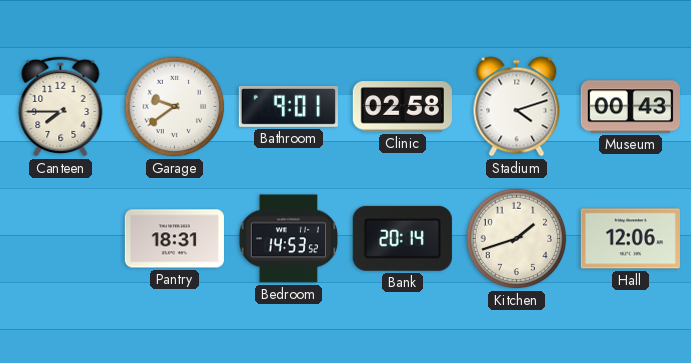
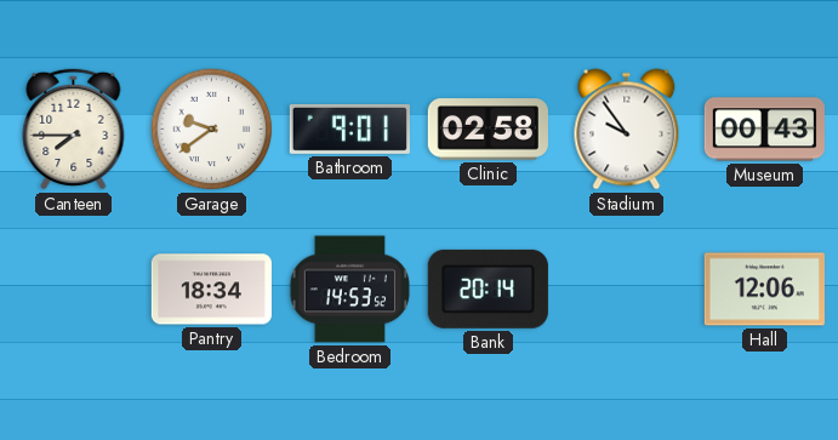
Stadium: 4:12 -> 9:54
Pantry: 18:31 -> 18:34
Kitchen: 1:42 -> none
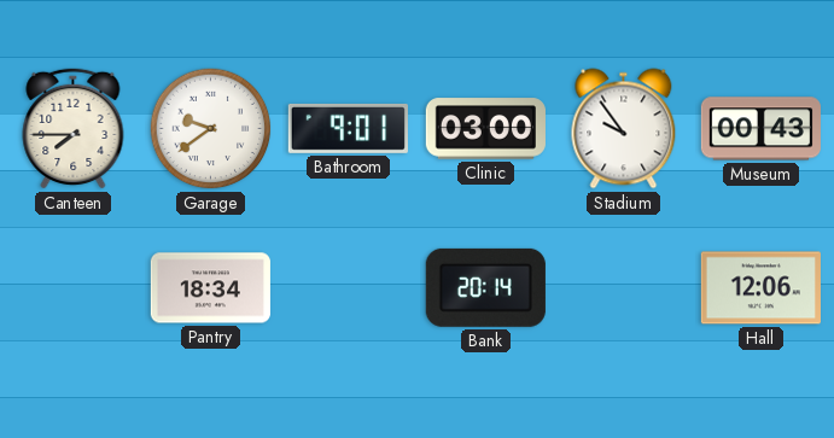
Clinic: 02:58 -> 03:00
Bedroom: 14:53 -> none
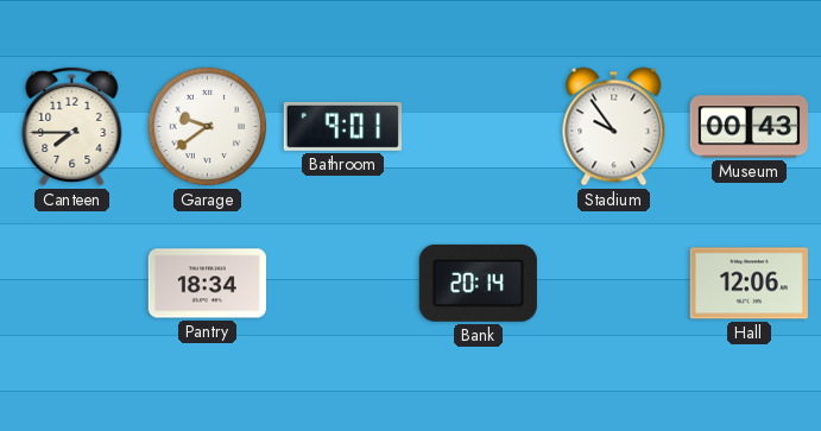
Clinic: 03:00 -> none
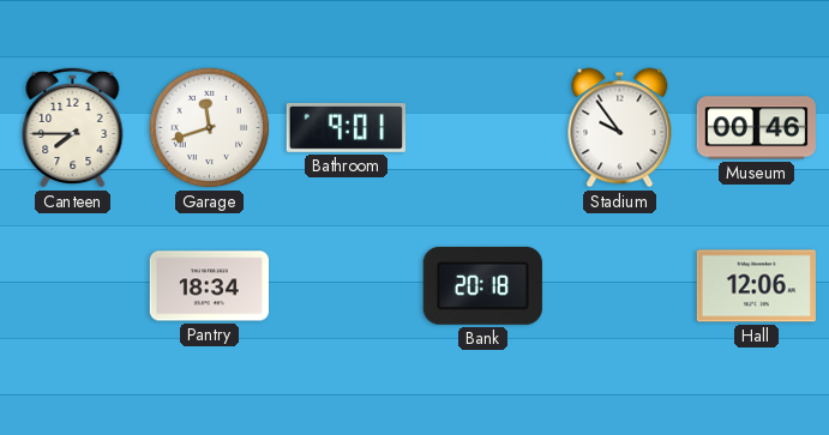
Garage: 9:39 -> 11:42
Museum: 00:43 -> 00:46
Bank: 20:14 -> 20:18
